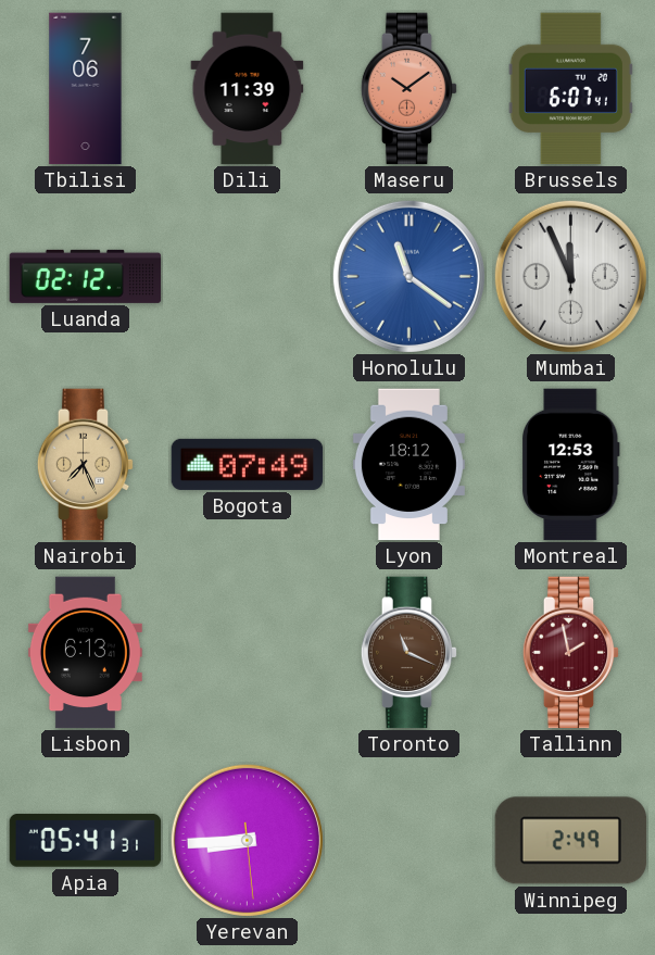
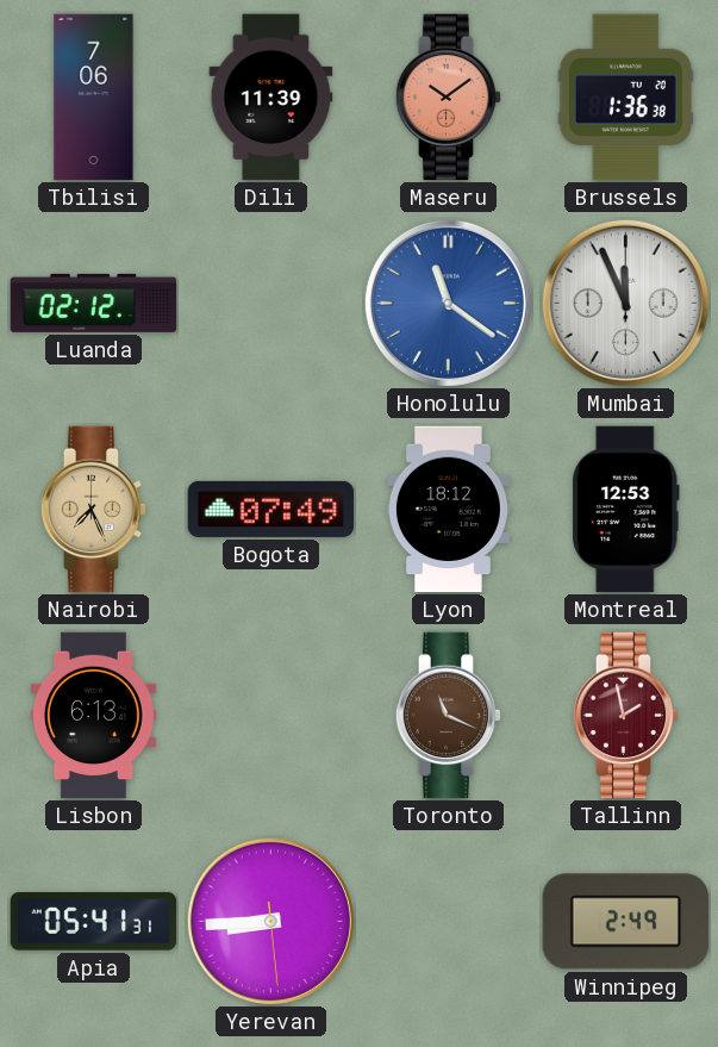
Brussels: 6:07 -> 1:36
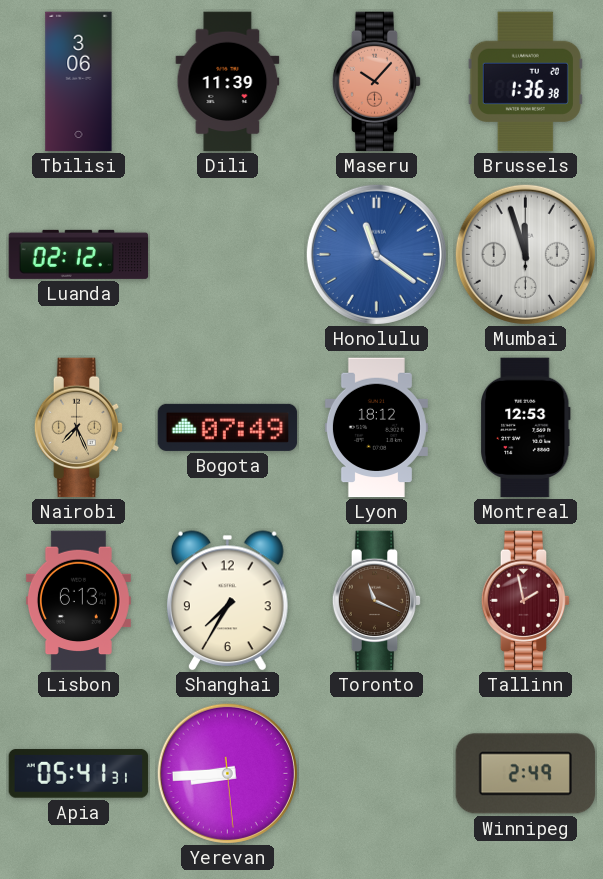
Tbilisi: 7:06 -> 3:06
Maseru: 10:09 -> 10:07
Mumbai: 11:56 -> 11:57
Shanghai: none -> 7:35
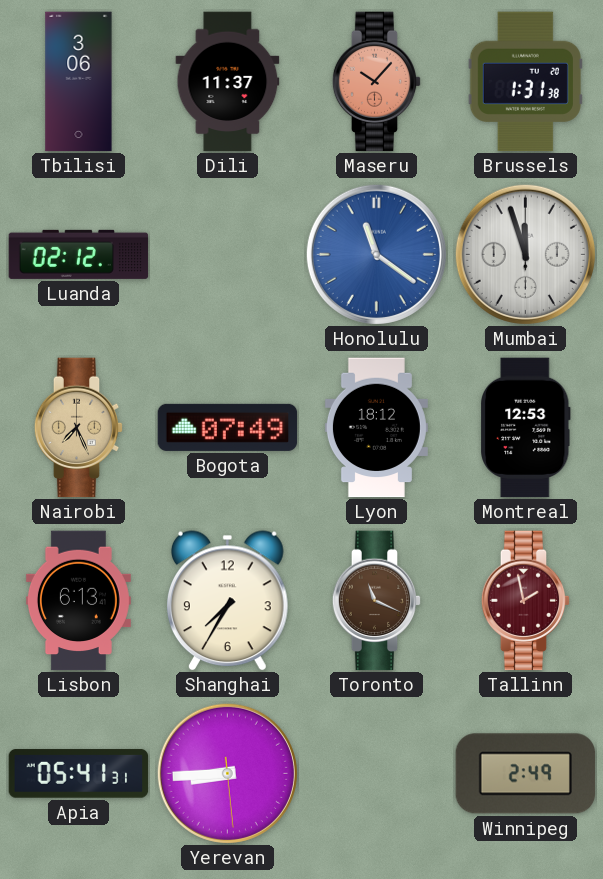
Dili: 11:39 -> 11:37
Brussels: 1:36 -> 1:31
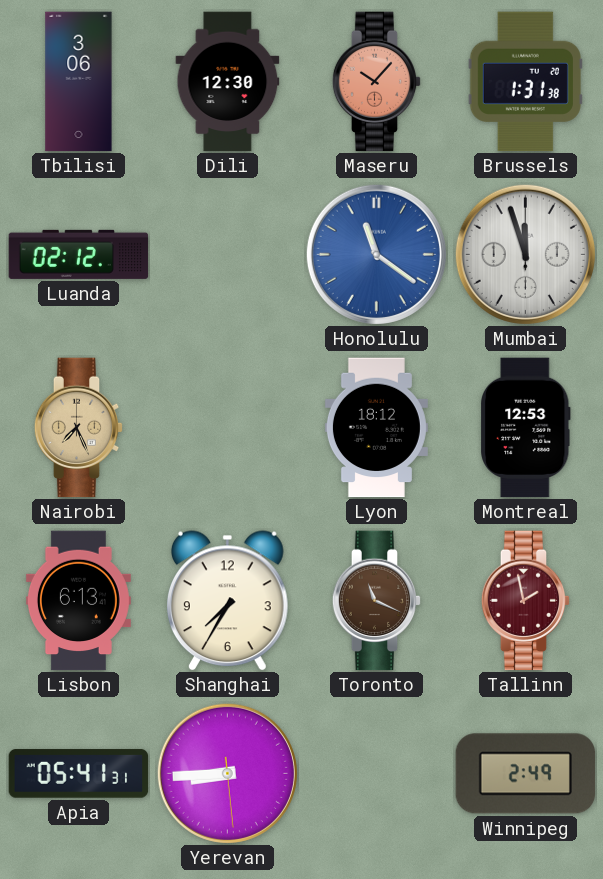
Dili: 11:37 -> 12:30
Bogota: 07:49 -> none
